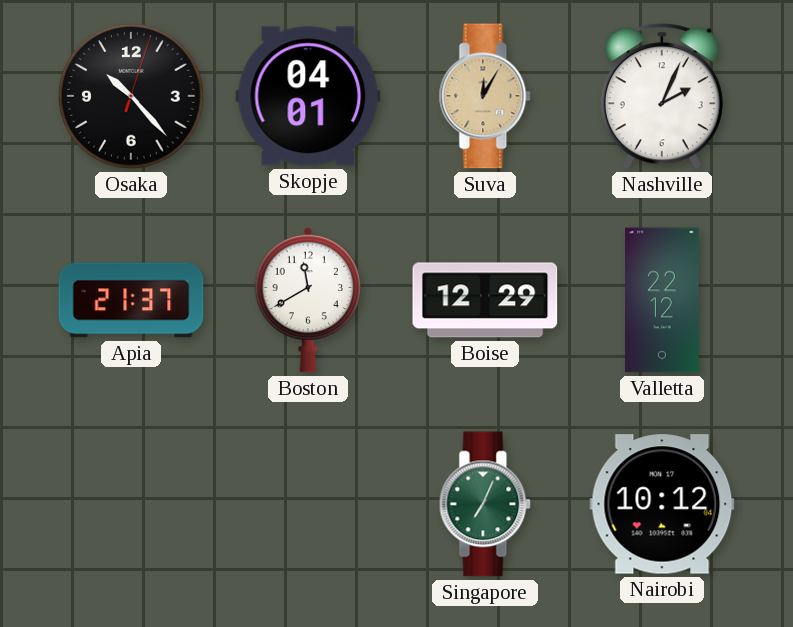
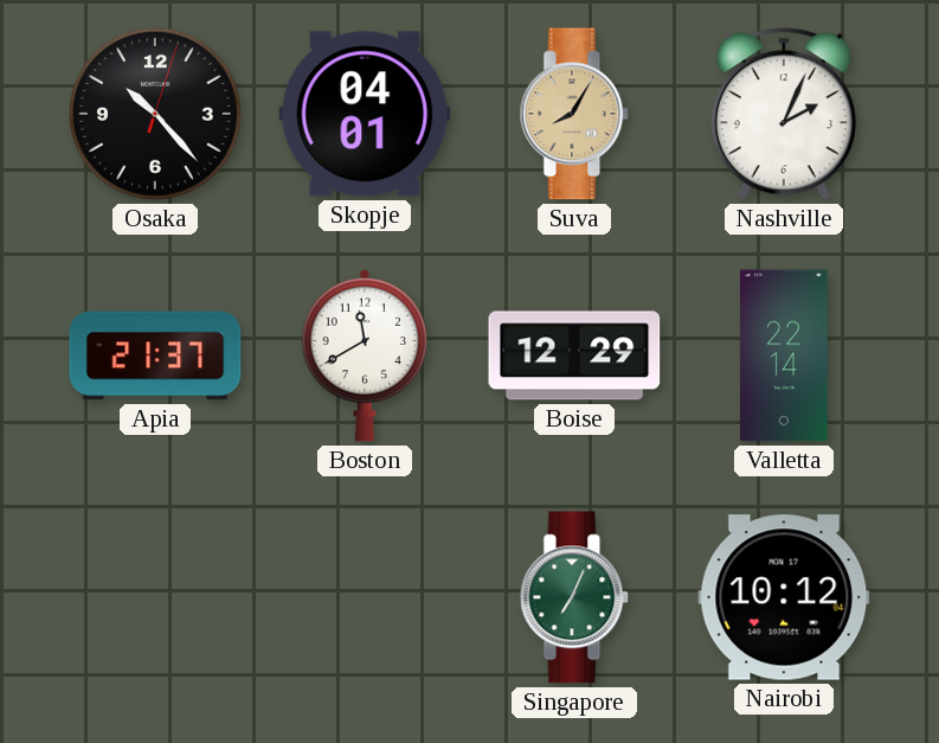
Suva: 12:05 -> 8:05
Valletta: 22:12 -> 22:14
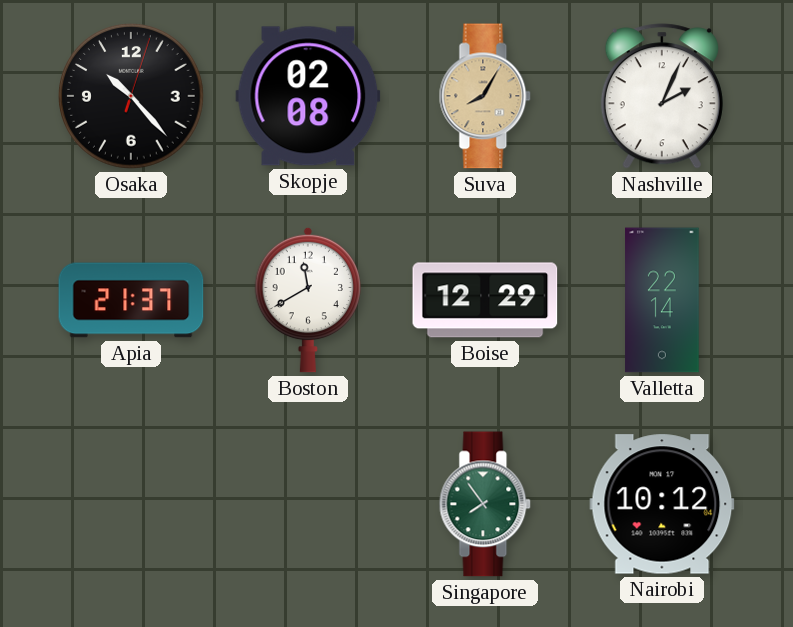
Skopje: 04:01 -> 02:08
Singapore: 7:04 -> 7:54
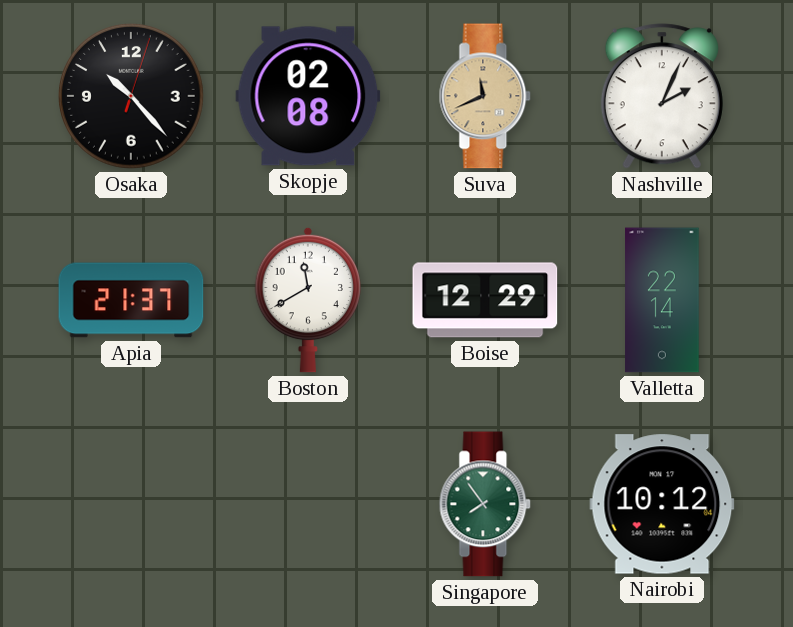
Suva: 8:05 -> 11:41
